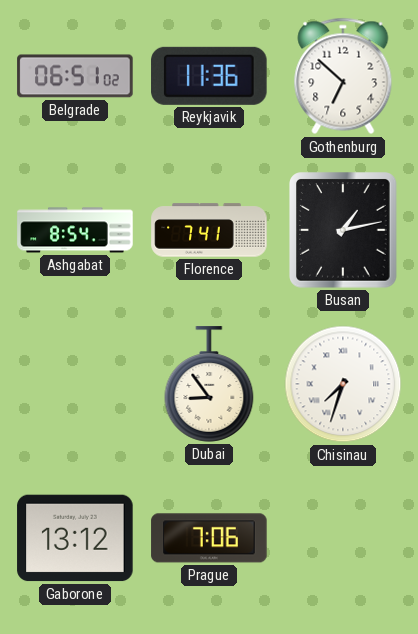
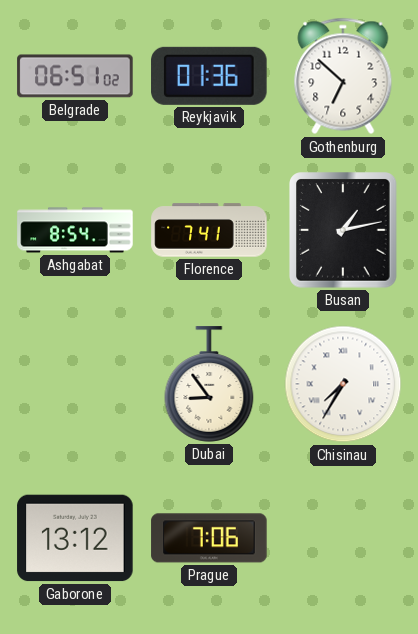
Reykjavik: 11:36 -> 01:36
Chisinau: 7:33 -> 7:35
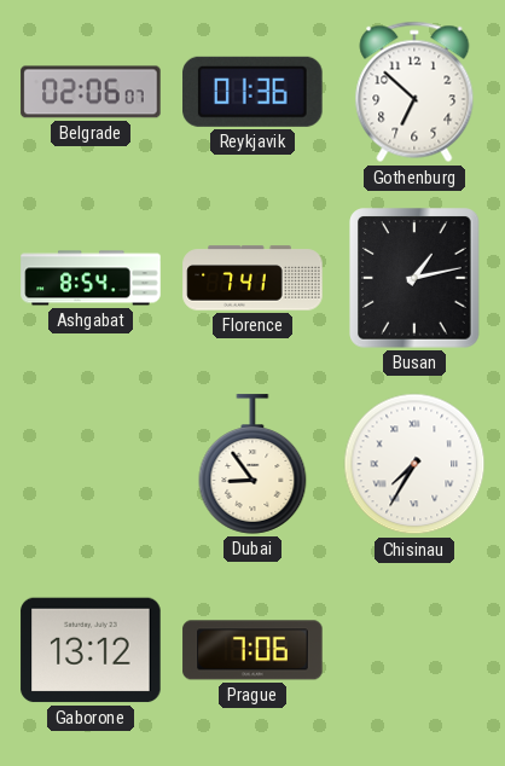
Belgrade: 06:51 -> 02:06
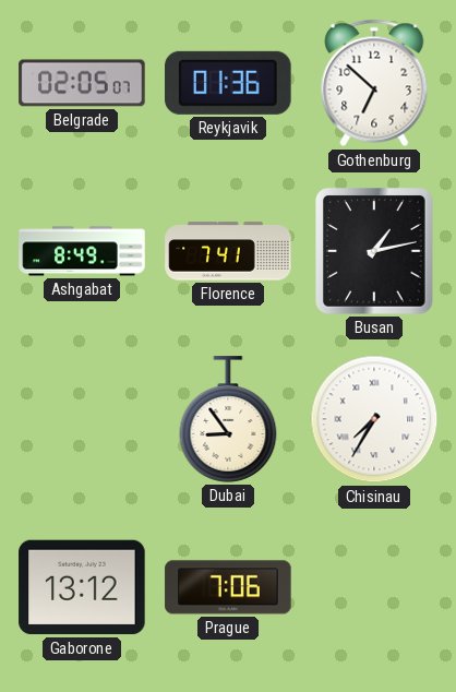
Belgrade: 02:06 -> 02:05
Ashgabat: 8:54 -> 8:49
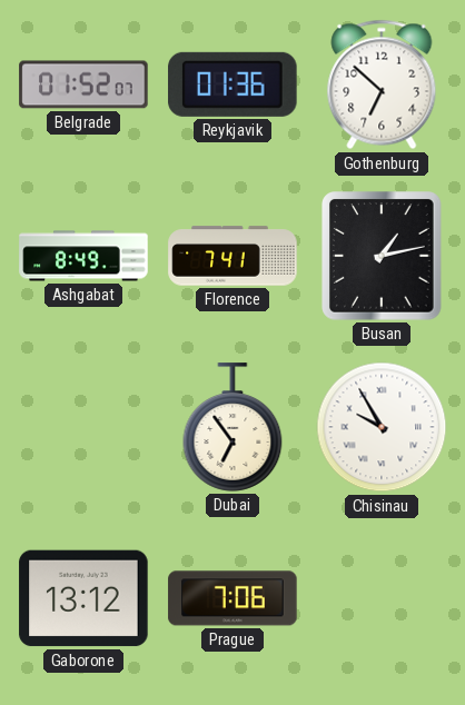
Belgrade: 02:05 -> 01:52
Dubai: 8:54 -> 6:54
Chisinau: 7:35 -> 9:55
